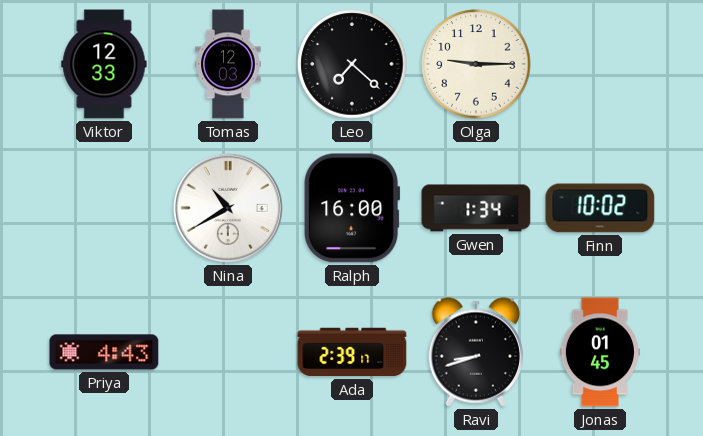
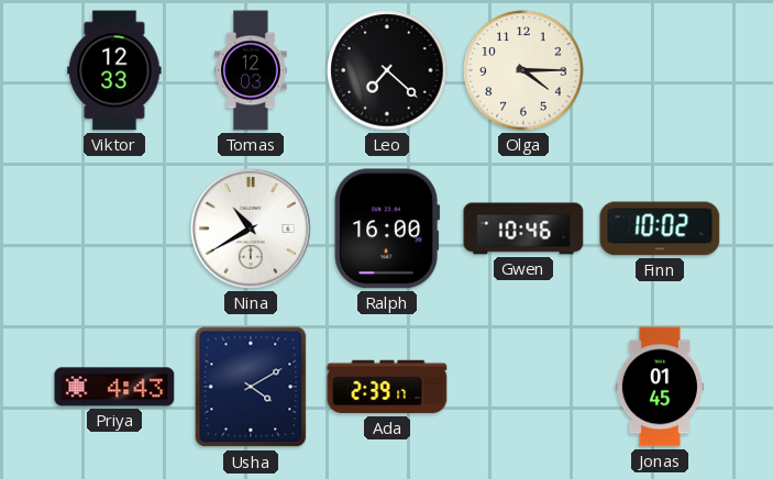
Olga: 9:15 -> 4:15
Gwen: 1:34 -> 10:46
Usha: none -> 4:10
Ravi: 8:42 -> none
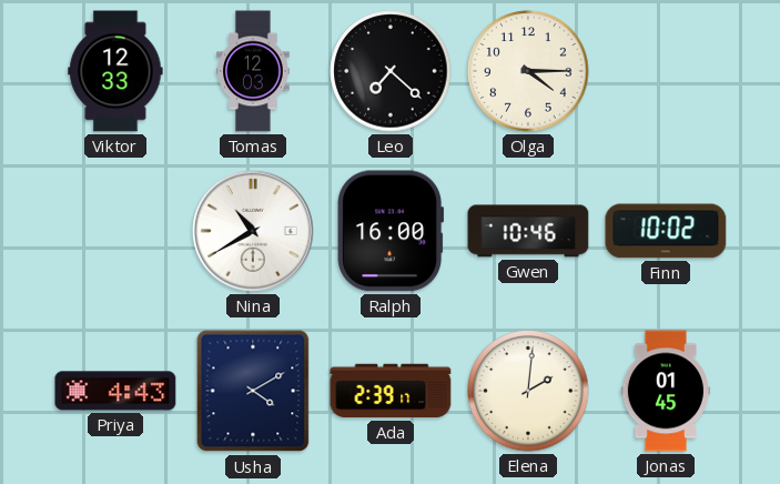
Elena: none -> 2:01
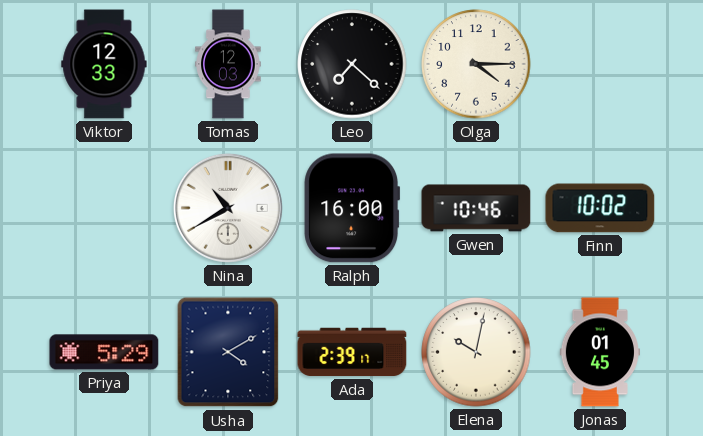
Priya: 4:43 -> 5:29
Elena: 2:01 -> 10:02
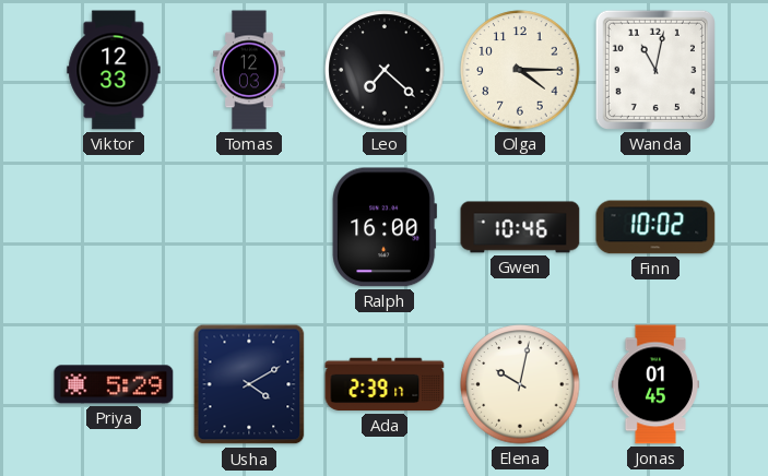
Wanda: none -> 11:02
Nina: 10:40 -> none
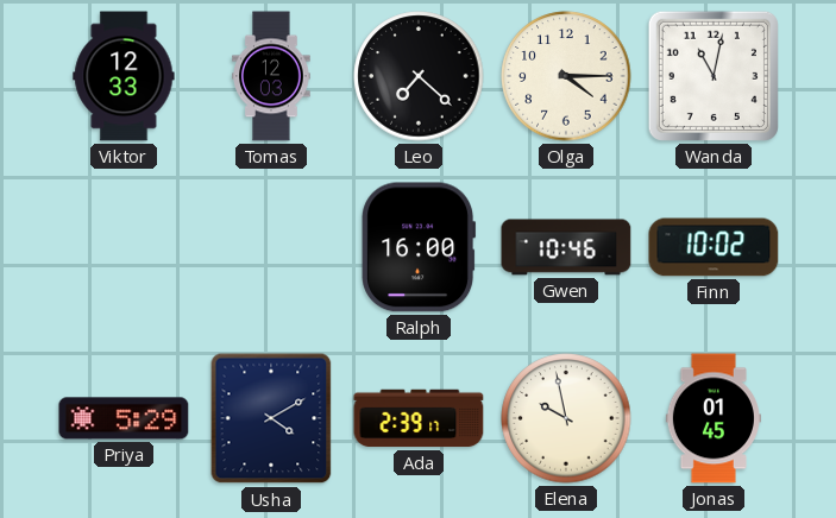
Elena: 10:02 -> 9:58
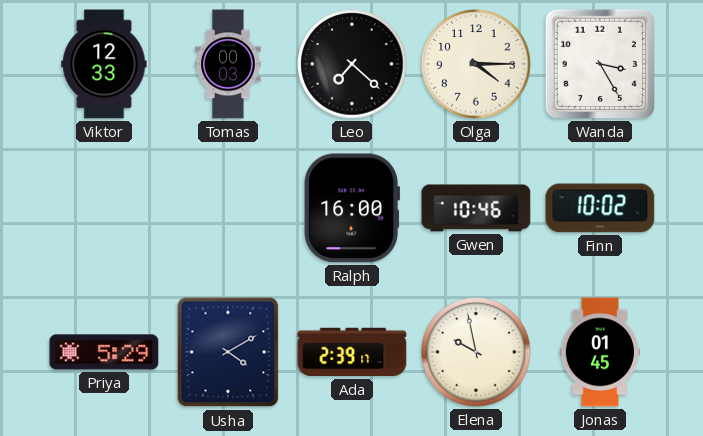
Tomas: 12:03 -> 00:03
Wanda: 11:02 -> 3:25
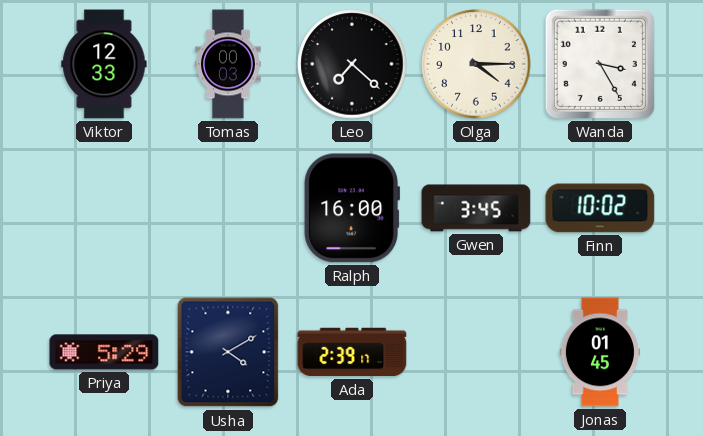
Gwen: 10:46 -> 3:45
Elena: 9:58 -> none
